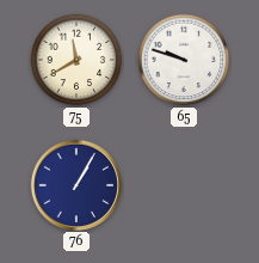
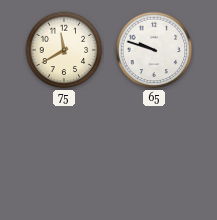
76: 1:05 -> none
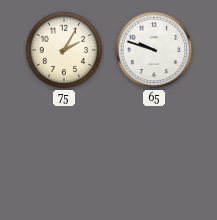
75: 11:40 -> 2:05
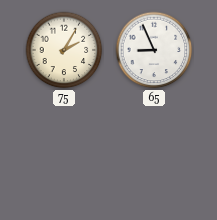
65: 9:48 -> 8:56
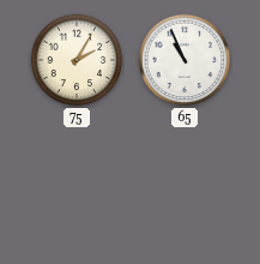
65: 8:56 -> 10:56
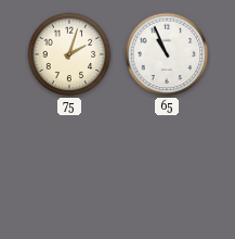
75: 2:05 -> 2:03
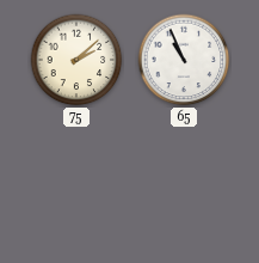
75: 2:03 -> 2:08
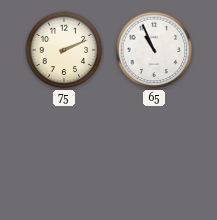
75: 2:08 -> 2:11
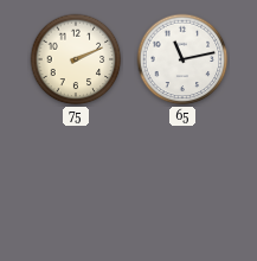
65: 10:56 -> 11:13
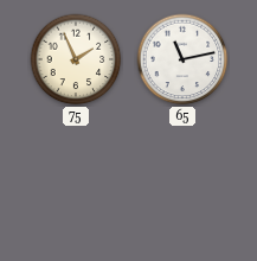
75: 2:11 -> 1:56
